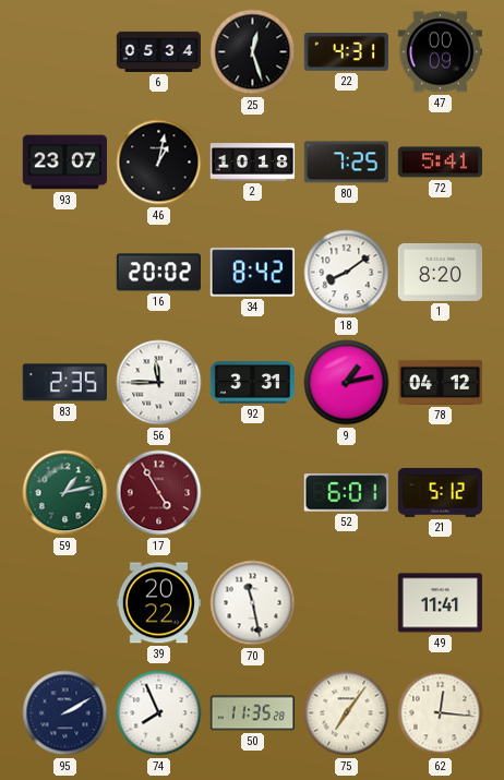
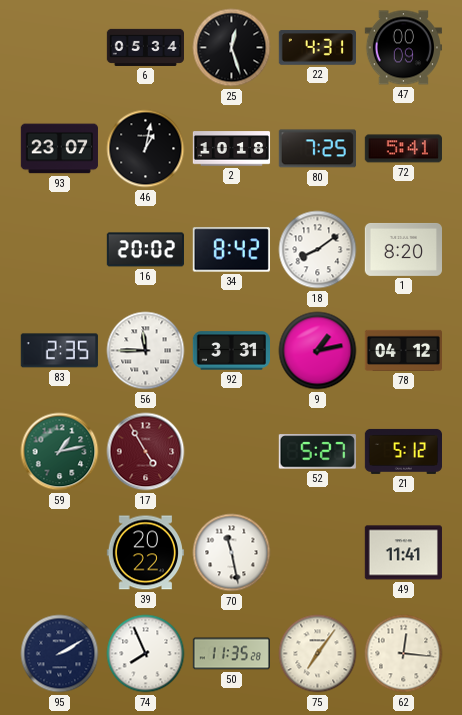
52: 6:01 -> 5:27
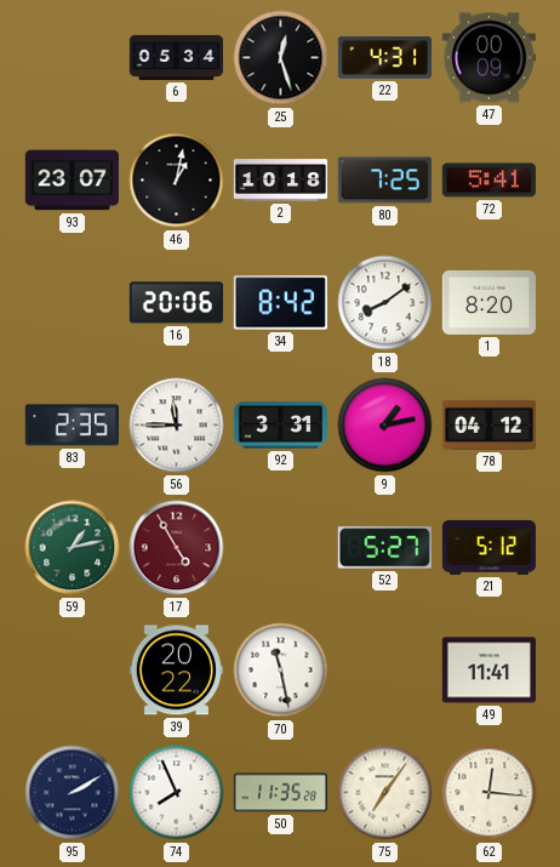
16: 20:02 -> 20:06
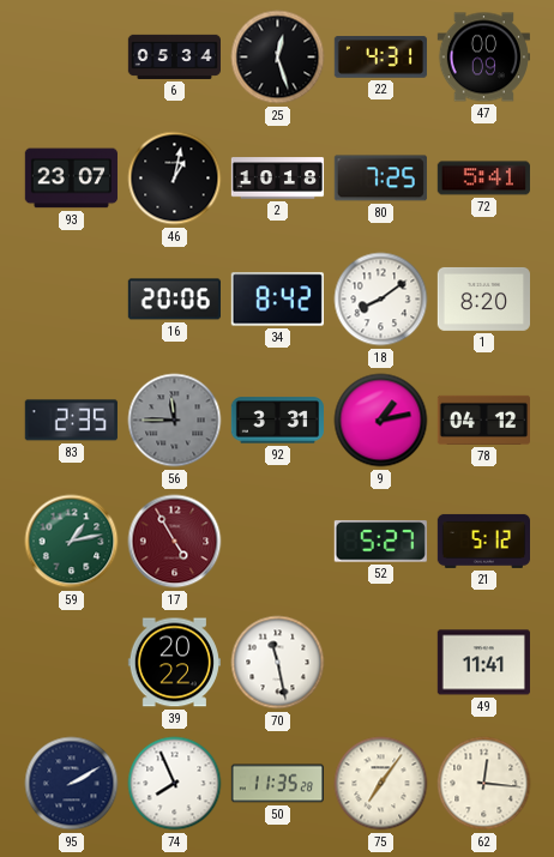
56 dial: white -> grey
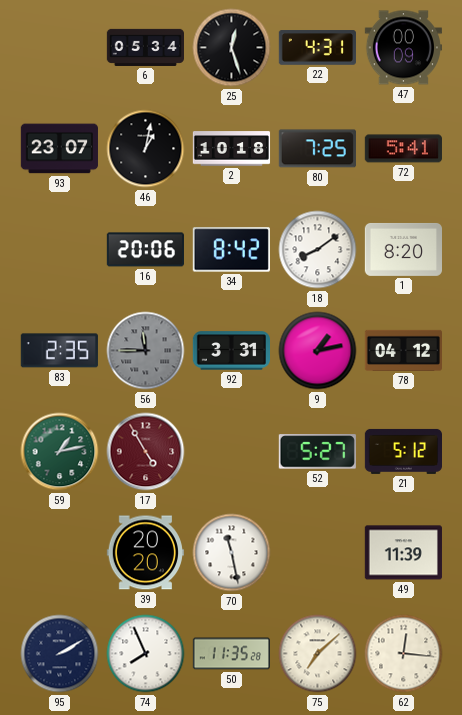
39: 20:22 -> 20:20
49: 11:41 -> 11:39
75: 7:06 -> 7:08
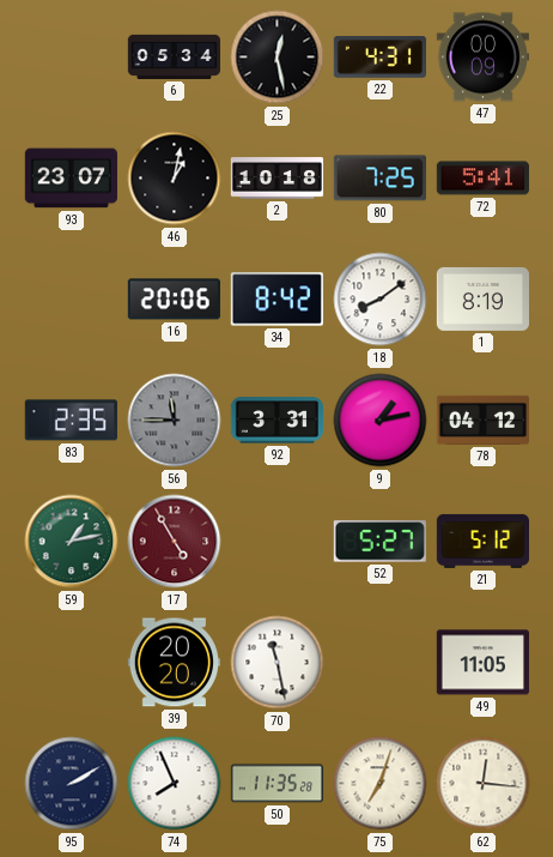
25: 12:27 -> 12:28
1: 8:20 -> 8:19
49: 11:39 -> 11:05
75: 7:08 -> 7:03
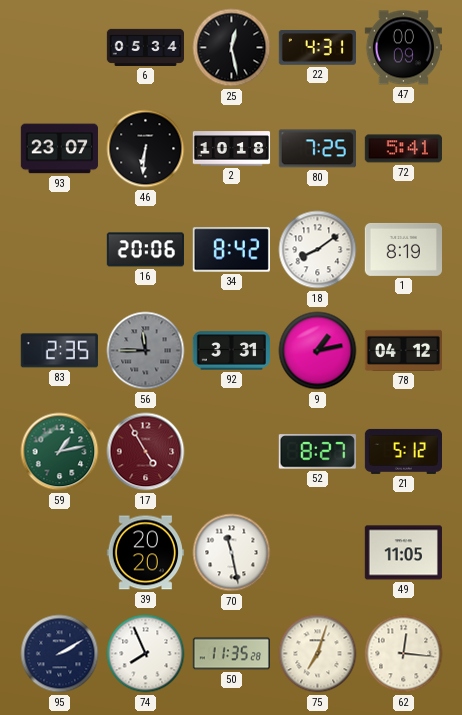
46: 1:02 -> 6:31
52: 5:27 -> 8:27
